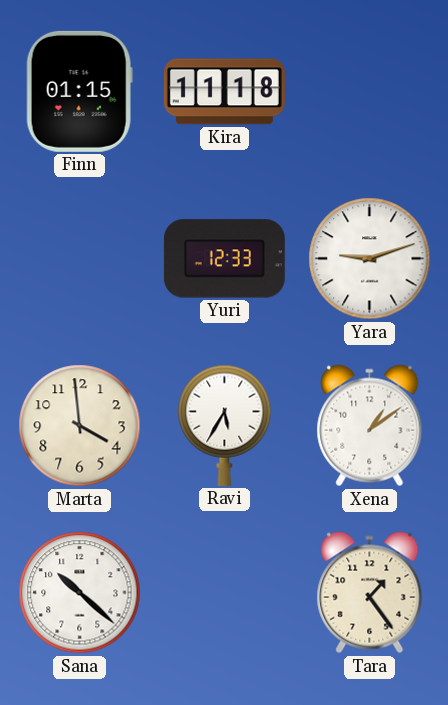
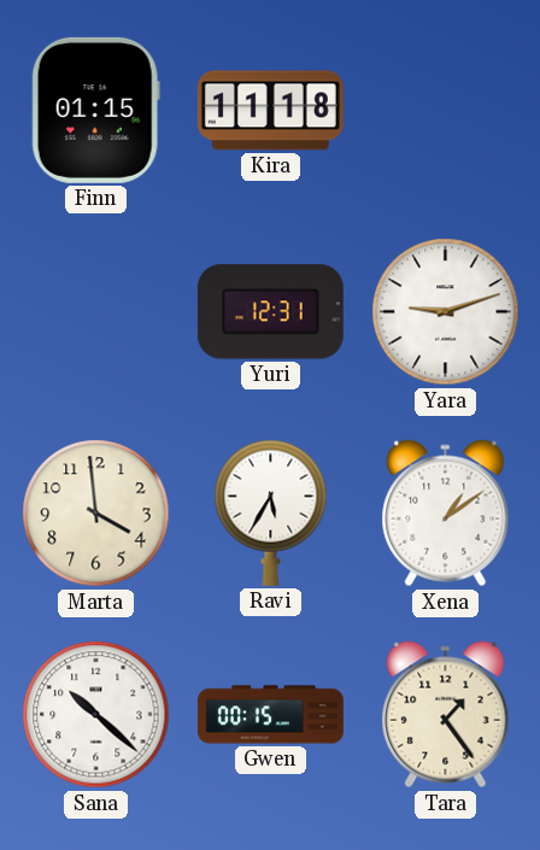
Yuri: 12:33 -> 12:31
Gwen: none -> 00:15
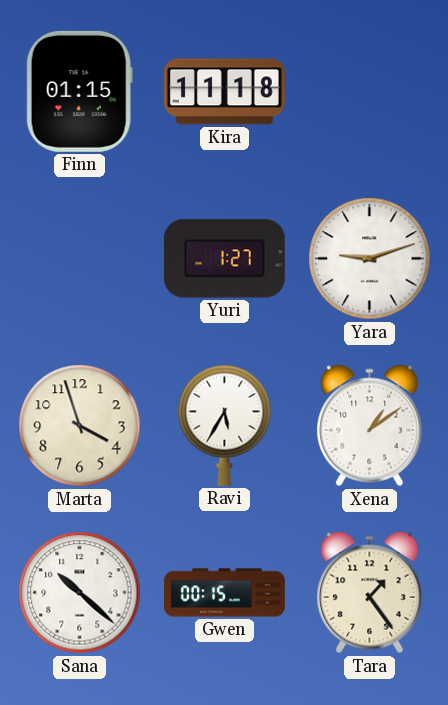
Yuri: 12:31 -> 1:27
Marta: 3:59 -> 3:57
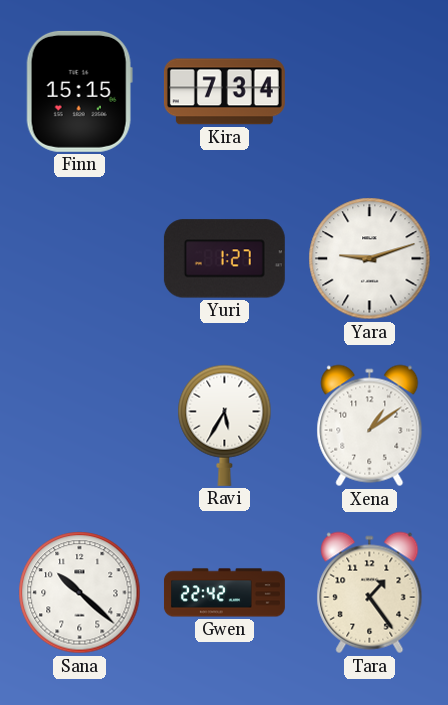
Finn: 01:15 -> 15:15
Kira: 11:18 -> 7:34
Marta: 3:57 -> none
Gwen: 00:15 -> 22:42
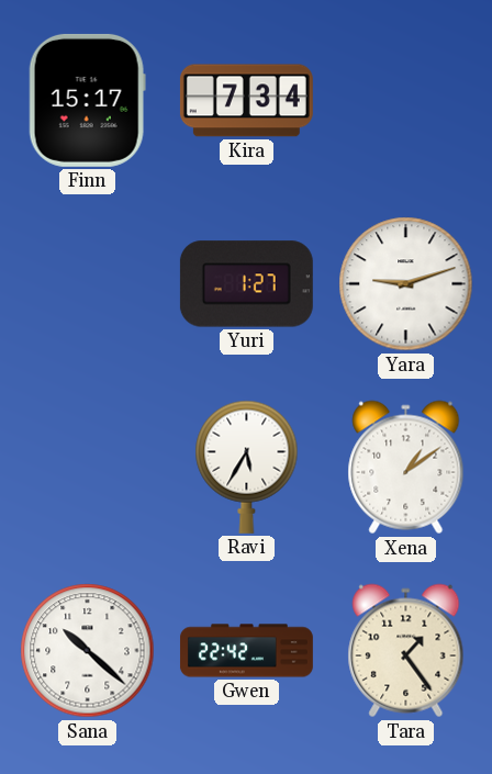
Finn: 15:15 -> 15:17
